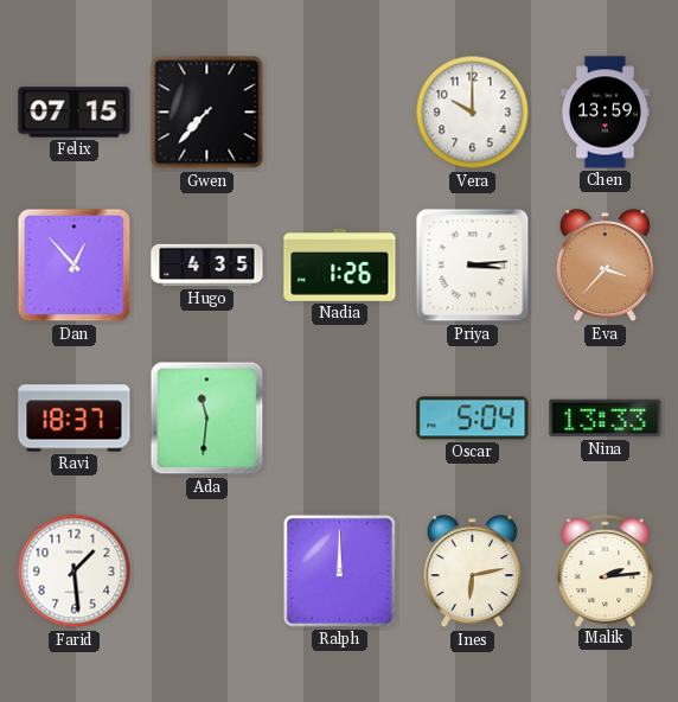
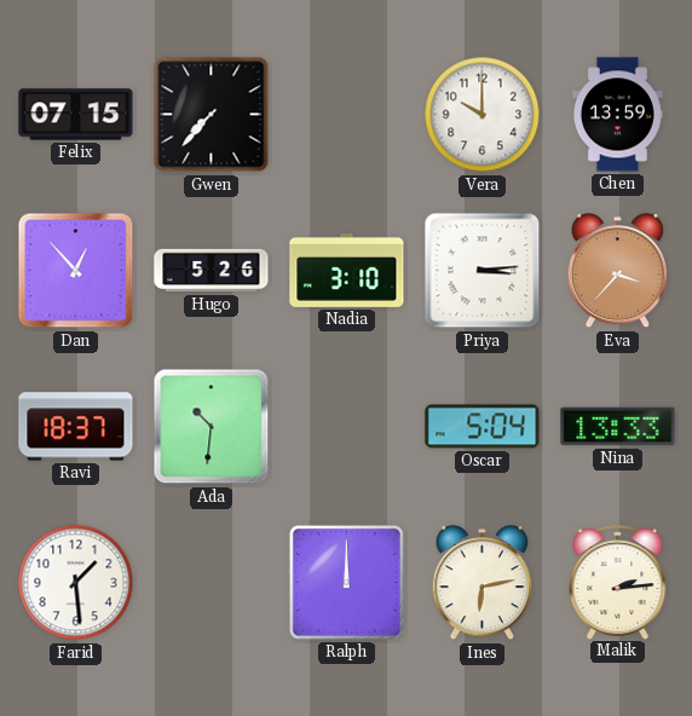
Hugo: 4:35 -> 5:26
Nadia: 1:26 -> 3:10
Ada: 11:31 -> 10:31
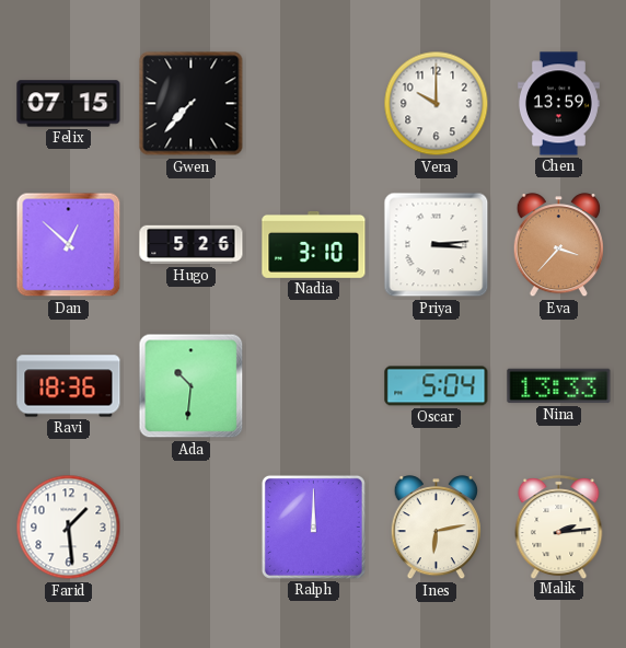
Dan: 12:53 -> 12:52
Ravi: 18:37 -> 18:36
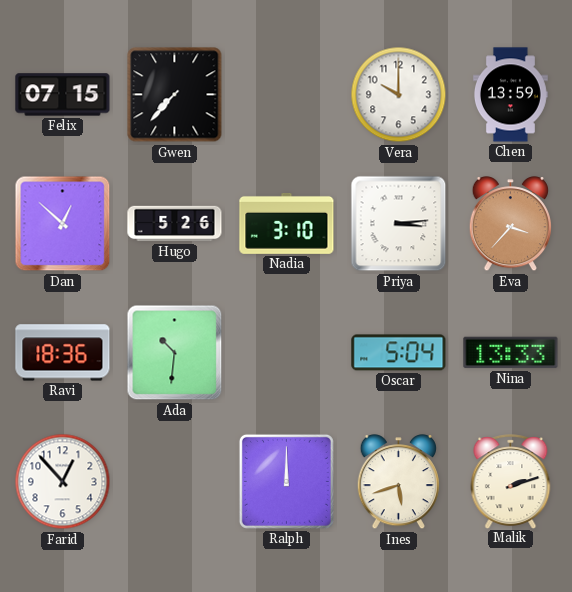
Farid: 1:29 -> 12:53
Ines: 6:13 -> 5:42
Malik: 2:14 -> 2:12
